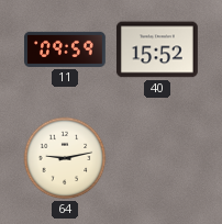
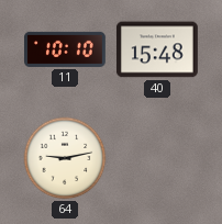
11: 09:59 -> 10:10
40: 15:52 -> 15:48
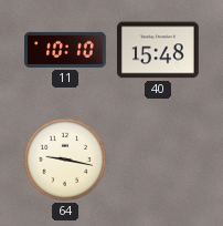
64: 9:13 -> 9:17
